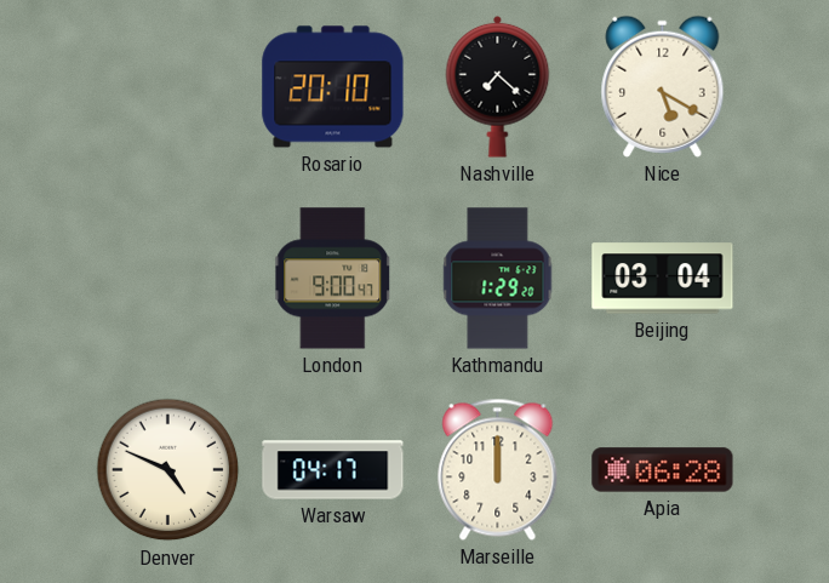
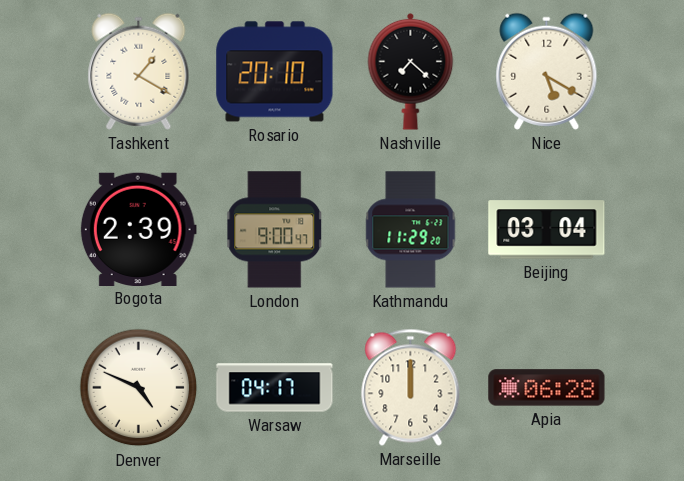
Tashkent: none -> 1:20
Bogota: none -> 2:39
Kathmandu: 1:29 -> 11:29
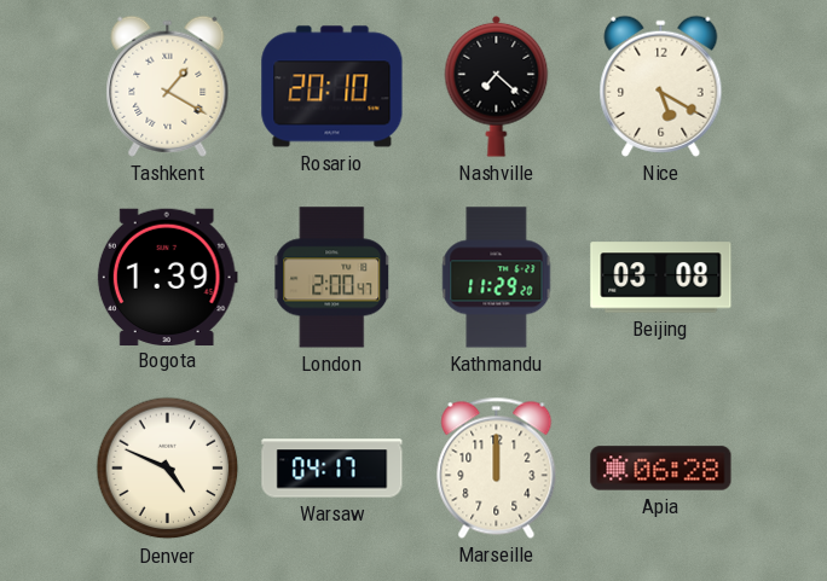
Bogota: 2:39 -> 1:39
London: 9:00 -> 2:00
Beijing: 03:04 -> 03:08
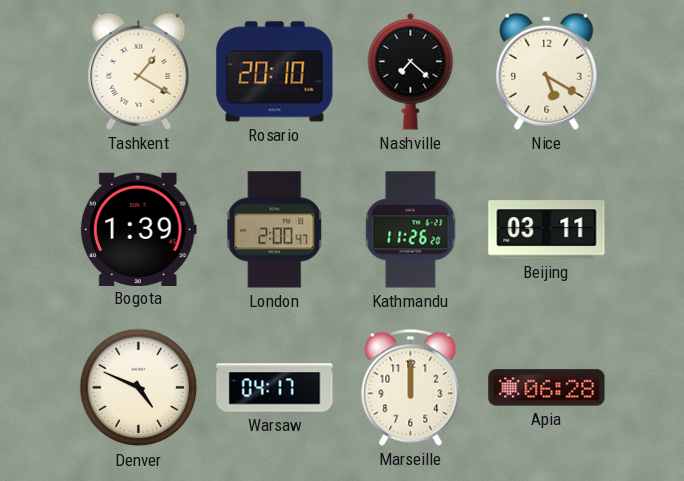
Kathmandu: 11:29 -> 11:26
Beijing: 03:08 -> 03:11
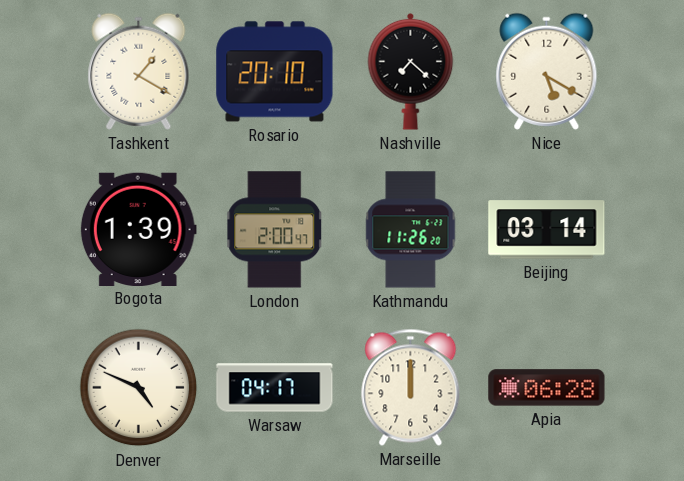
Beijing: 03:11 -> 03:14
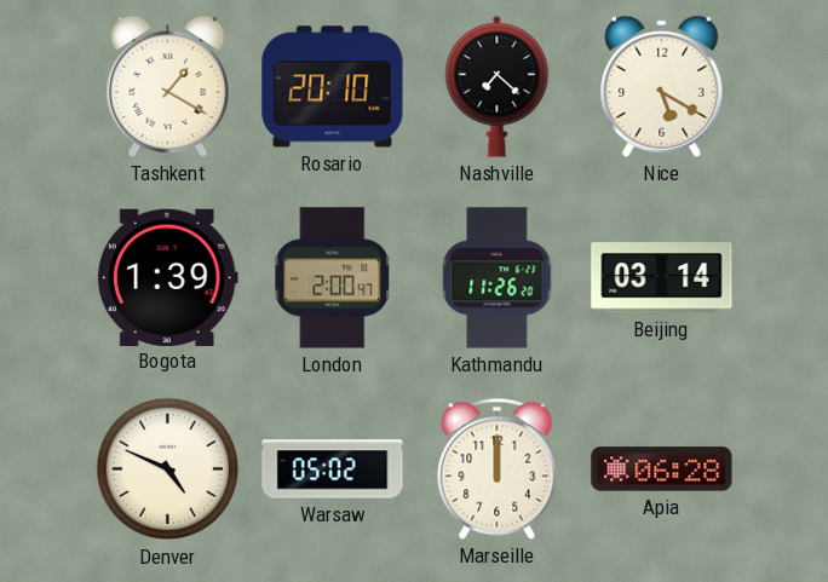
Warsaw: 04:17 -> 05:02
